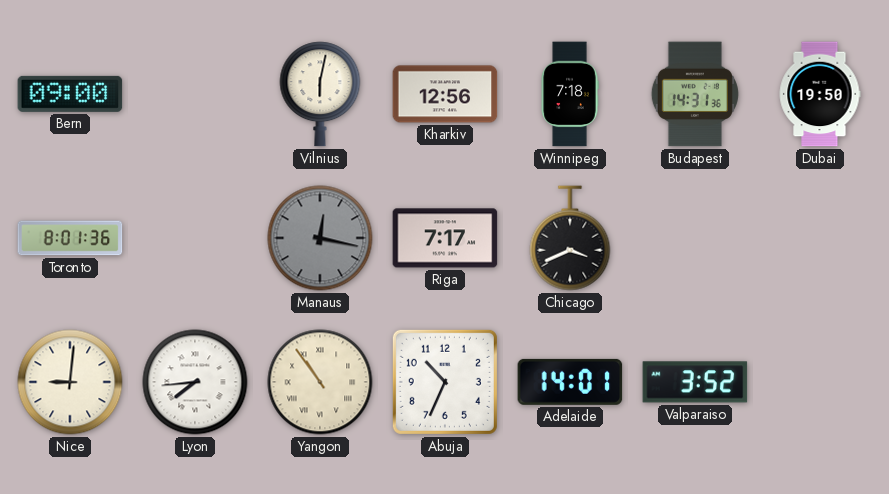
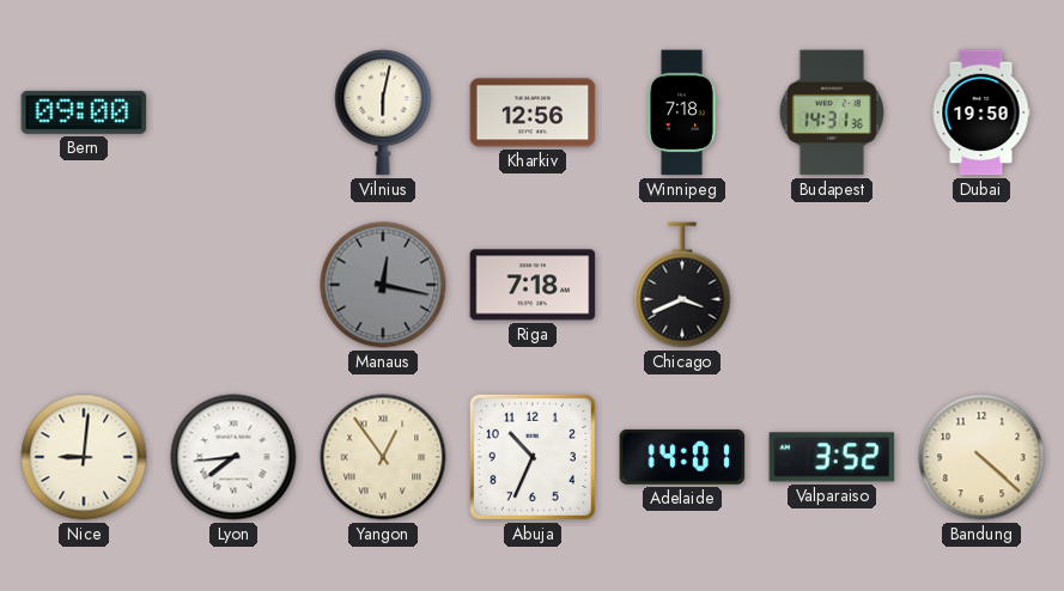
Toronto: 8:01 -> none
Riga: 7:17 -> 7:18
Yangon: 10:54 -> 12:54
Bandung: none -> 4:22
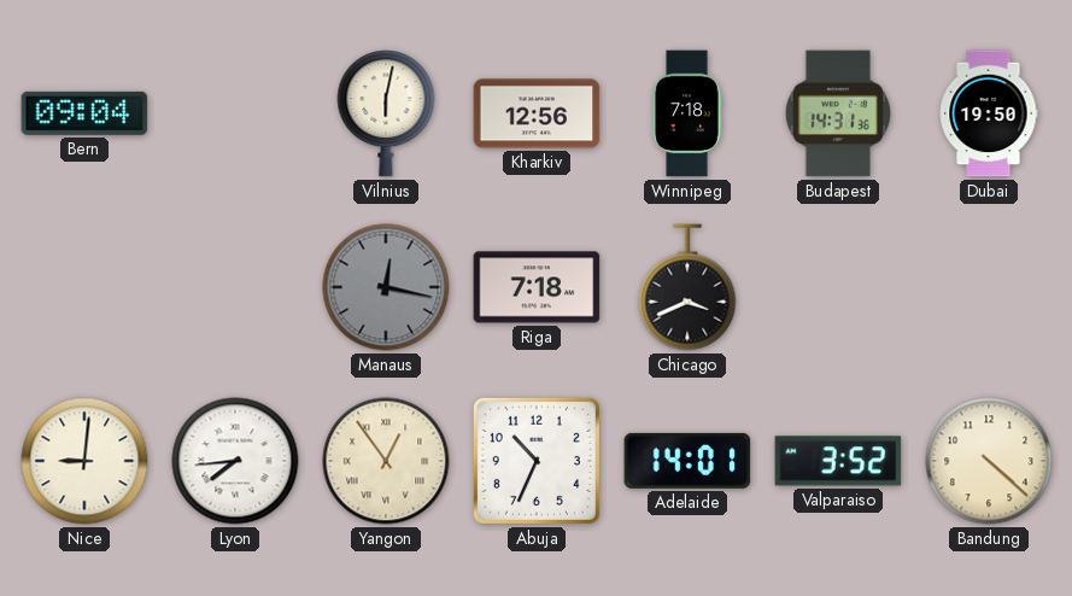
Bern: 09:00 -> 09:04
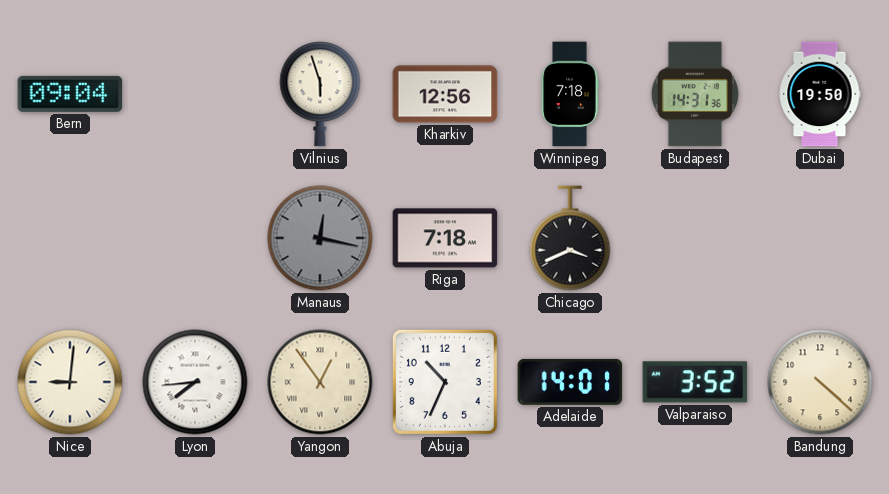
Vilnius: 6:02 -> 5:57
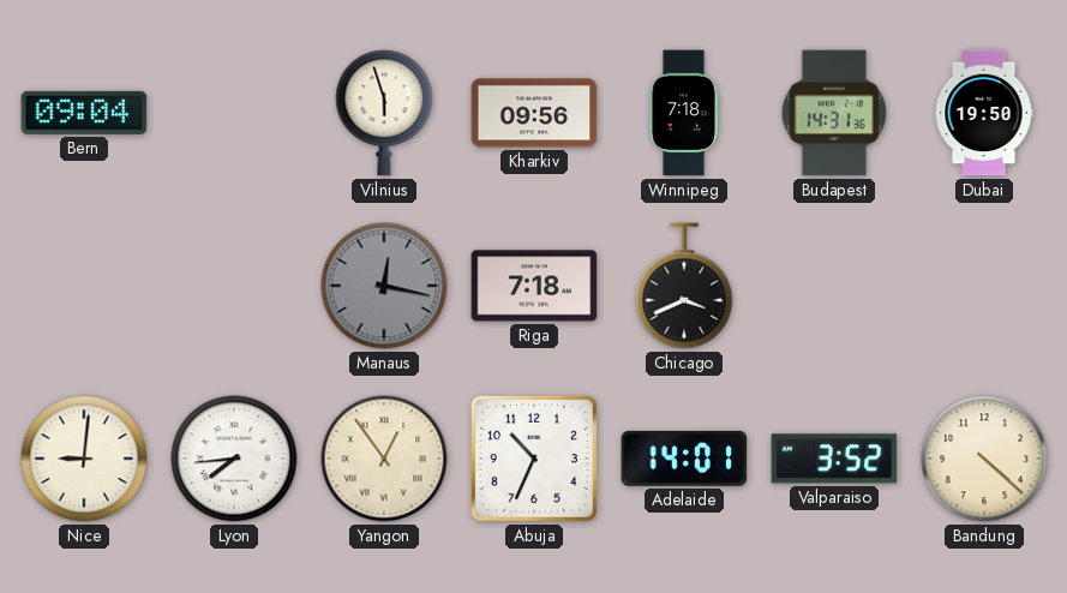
Kharkiv: 12:56 -> 09:56
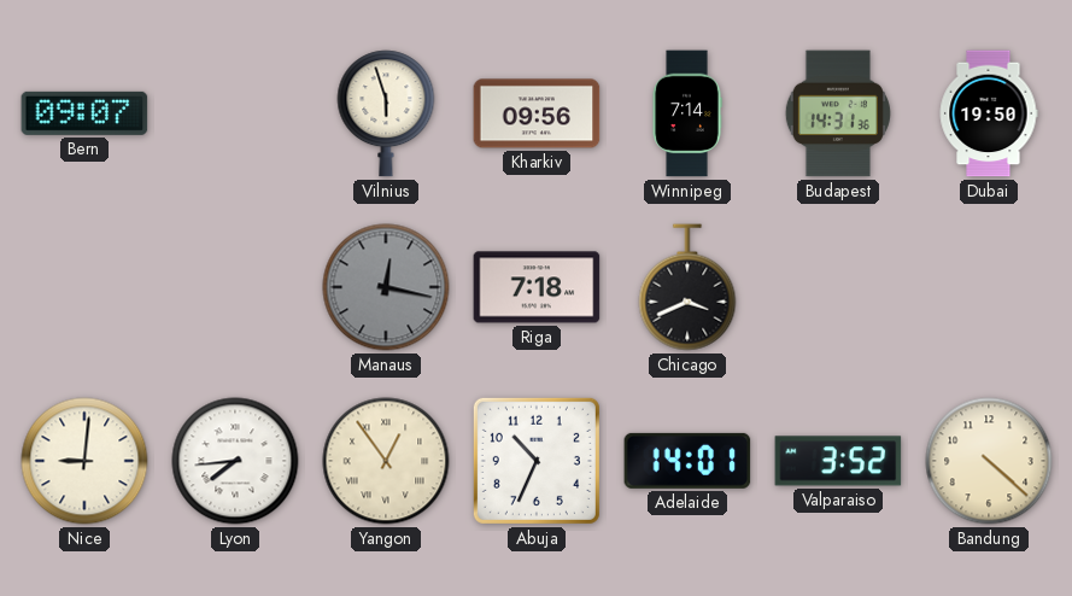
Bern: 09:04 -> 09:07
Winnipeg: 7:18 -> 7:14
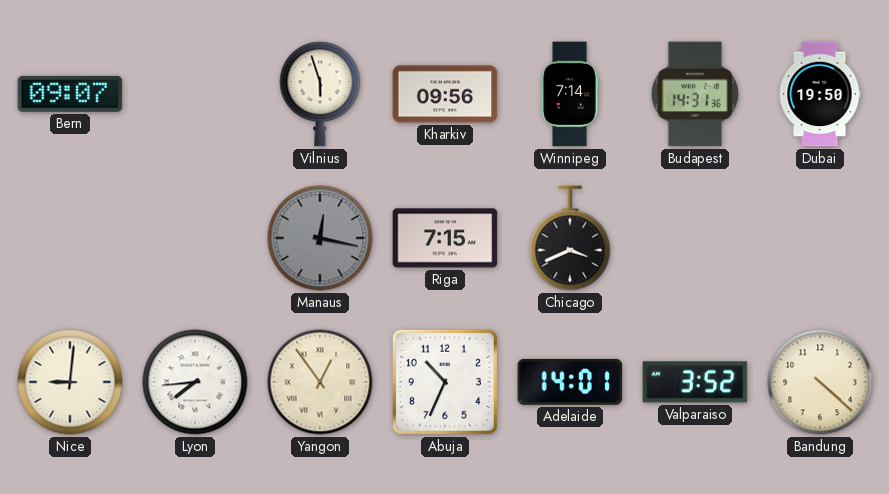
Riga: 7:18 -> 7:15
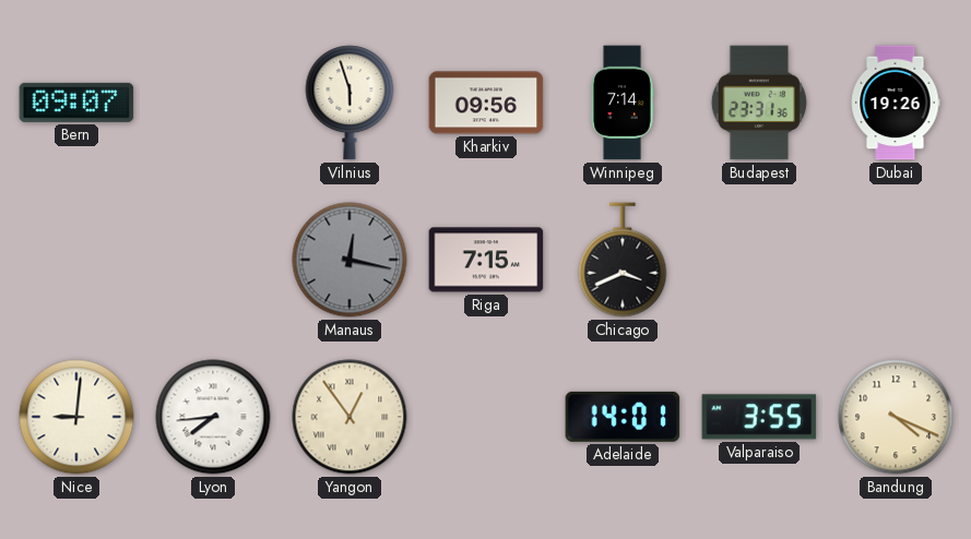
Budapest: 14:31 -> 23:31
Dubai: 19:50 -> 19:26
Abuja: 10:34 -> none
Valparaiso: 3:52 -> 3:55
Bandung: 4:22 -> 4:19
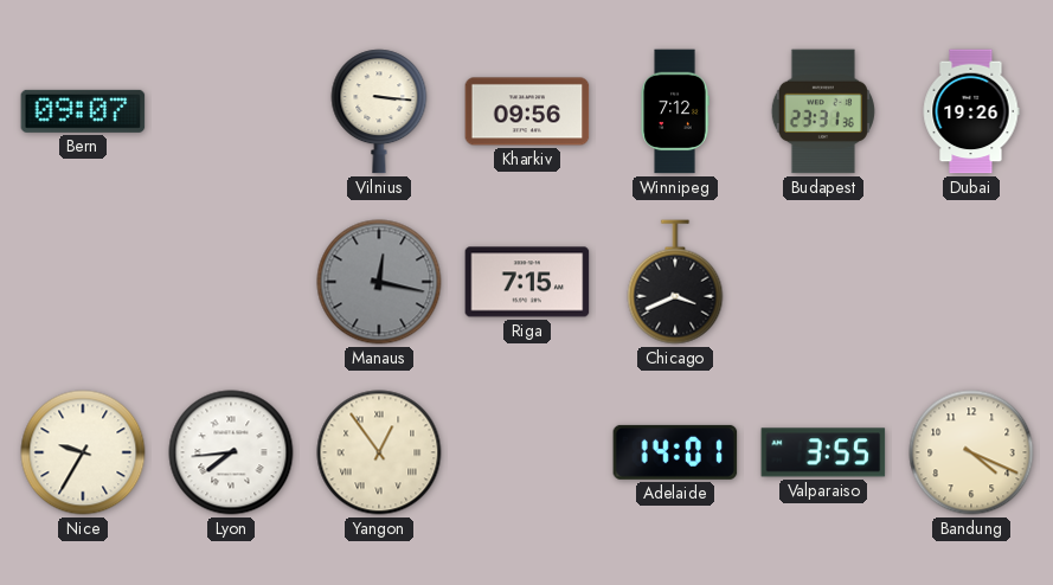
Vilnius: 5:57 -> 3:16
Winnipeg: 7:14 -> 7:12
Nice: 9:01 -> 9:35
